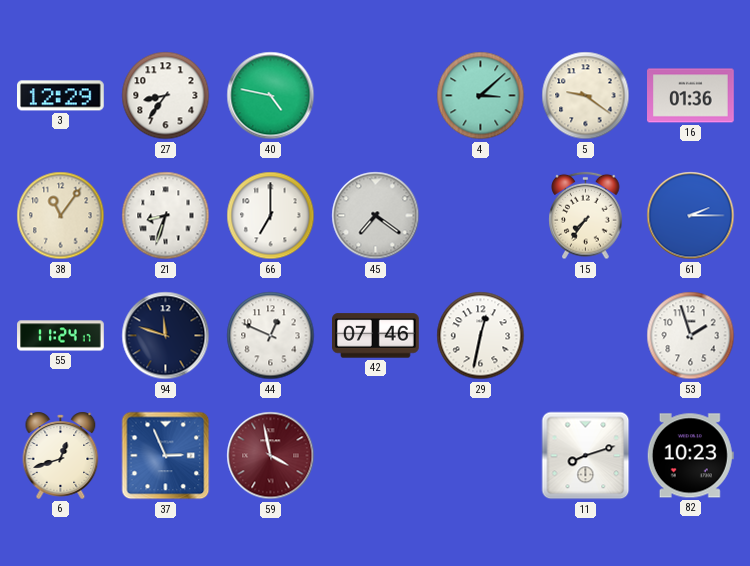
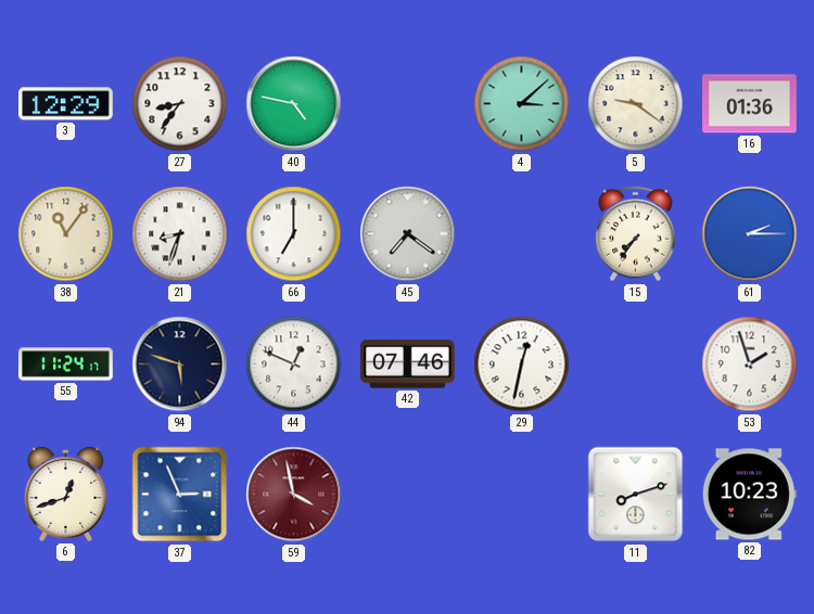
94: 11:48 -> 5:48
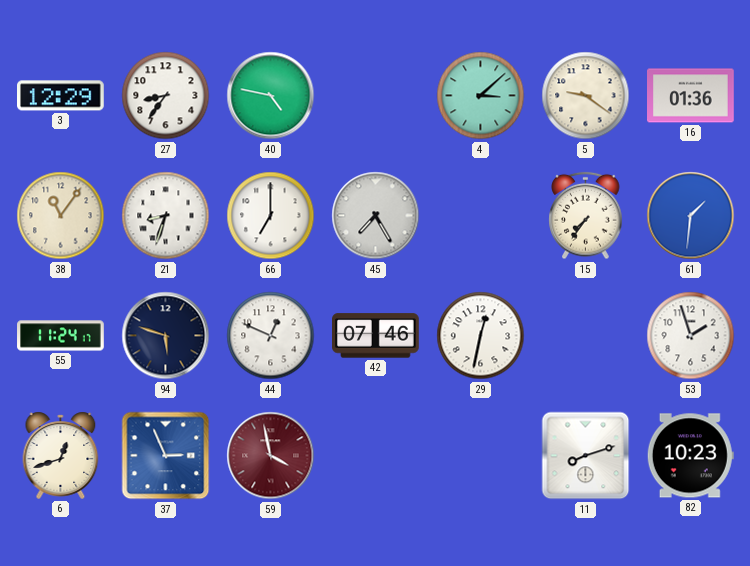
45: 7:21 -> 7:25
61: 2:15 -> 1:31
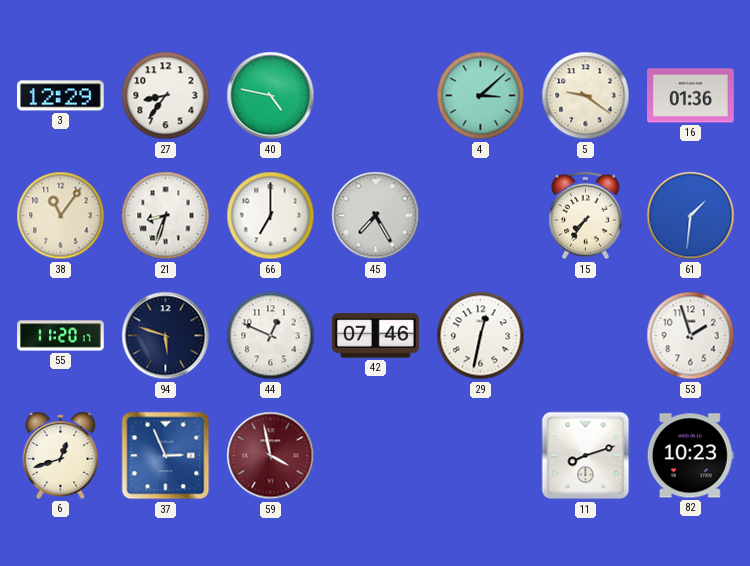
55: 11:24 -> 11:20
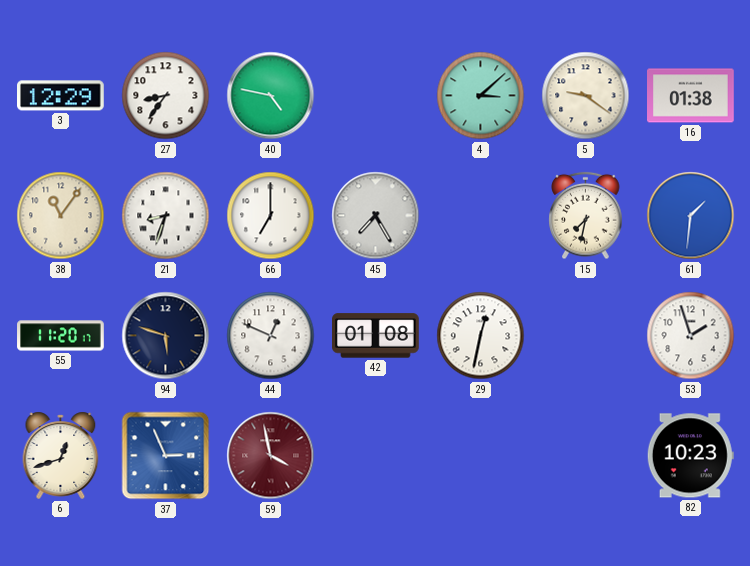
16: 01:36 -> 01:38
15: 7:36 -> 7:32
42: 07:46 -> 01:08
11: 8:12 -> none
